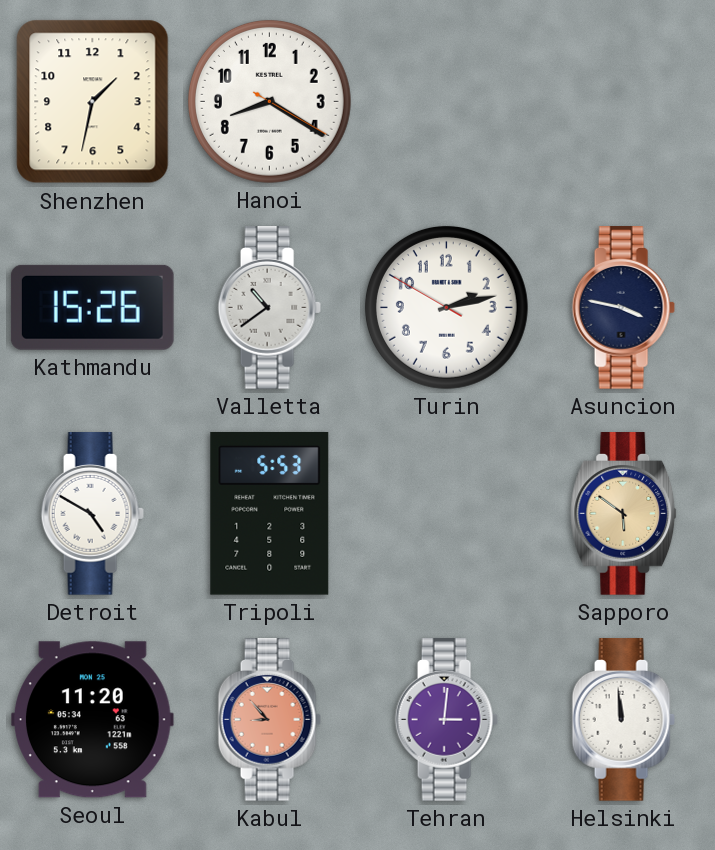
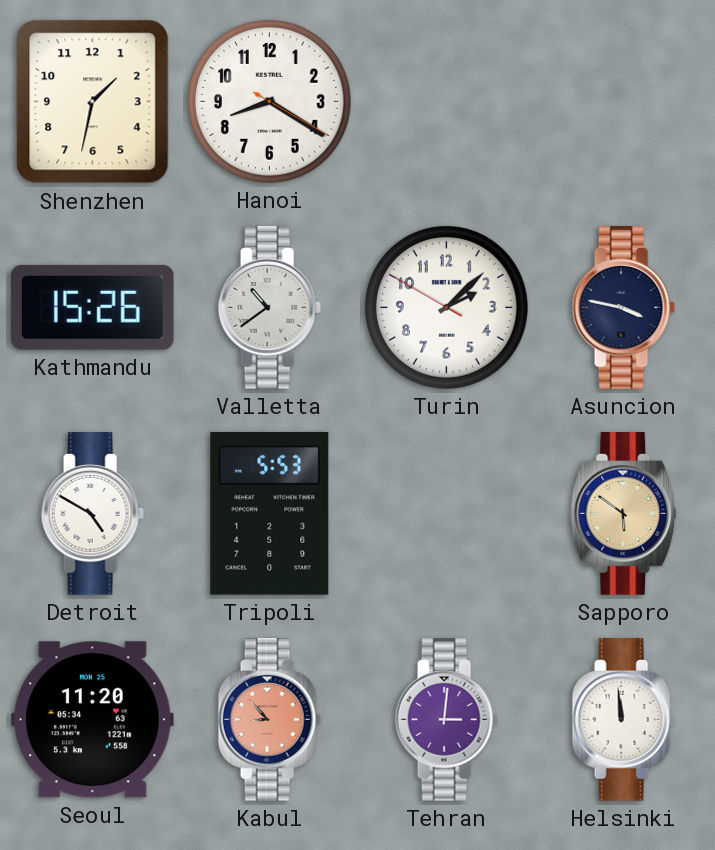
Turin: 2:12 -> 2:07
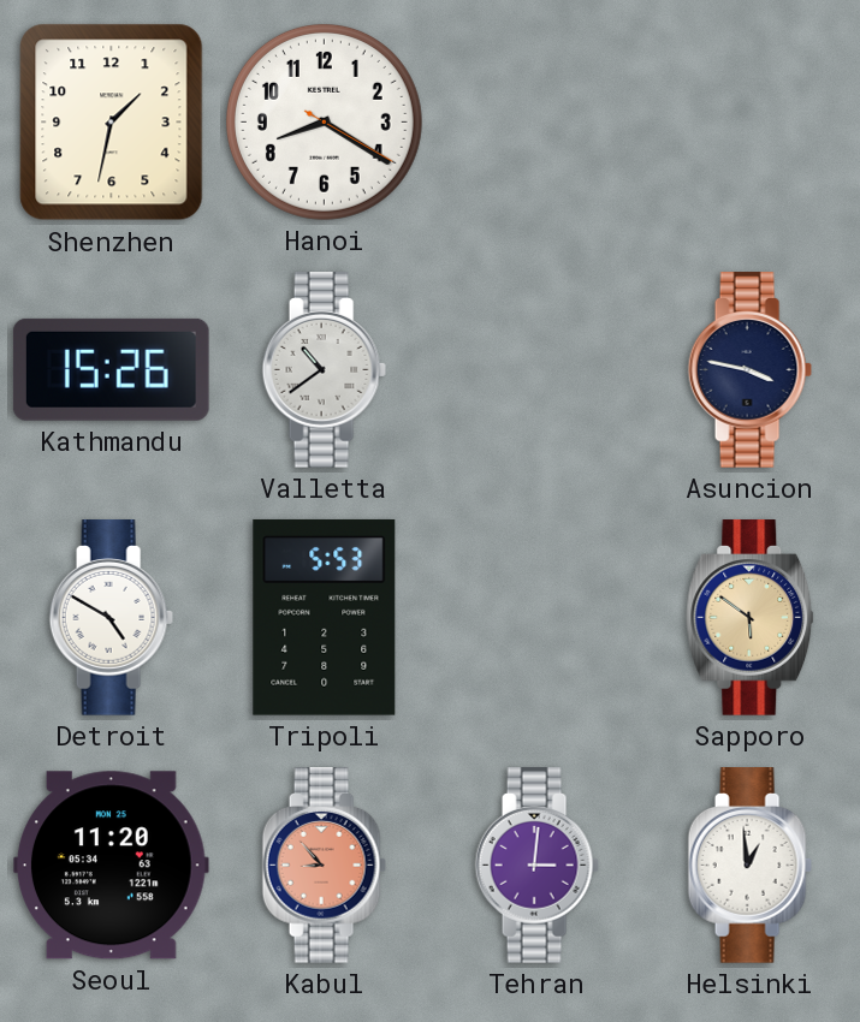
Turin: 2:07 -> none
Helsinki: 11:59 -> 12:59
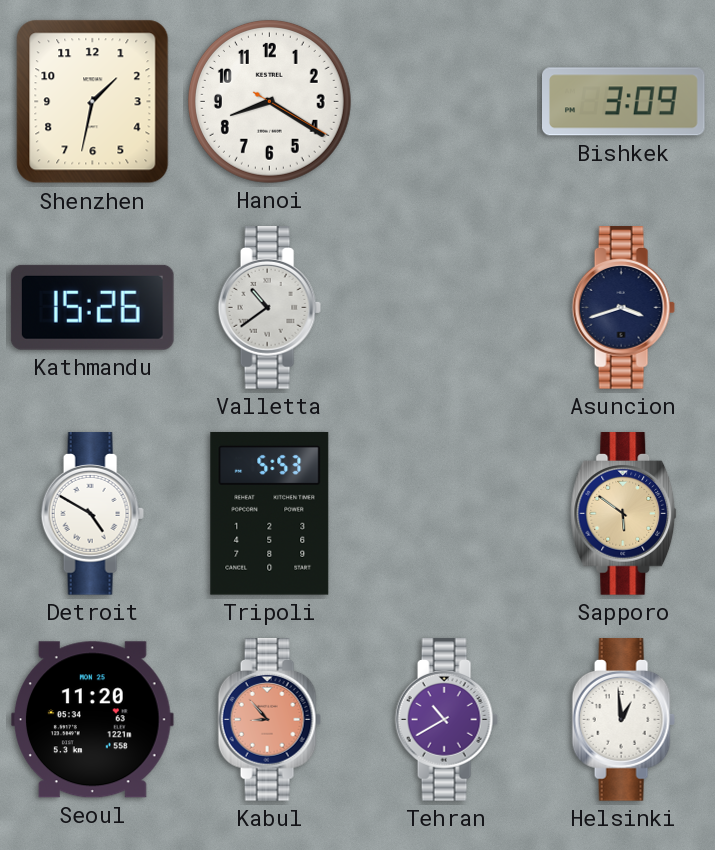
Bishkek: none -> 3:09
Asuncion: 3:47 -> 3:42
Tehran: 3:01 -> 10:40
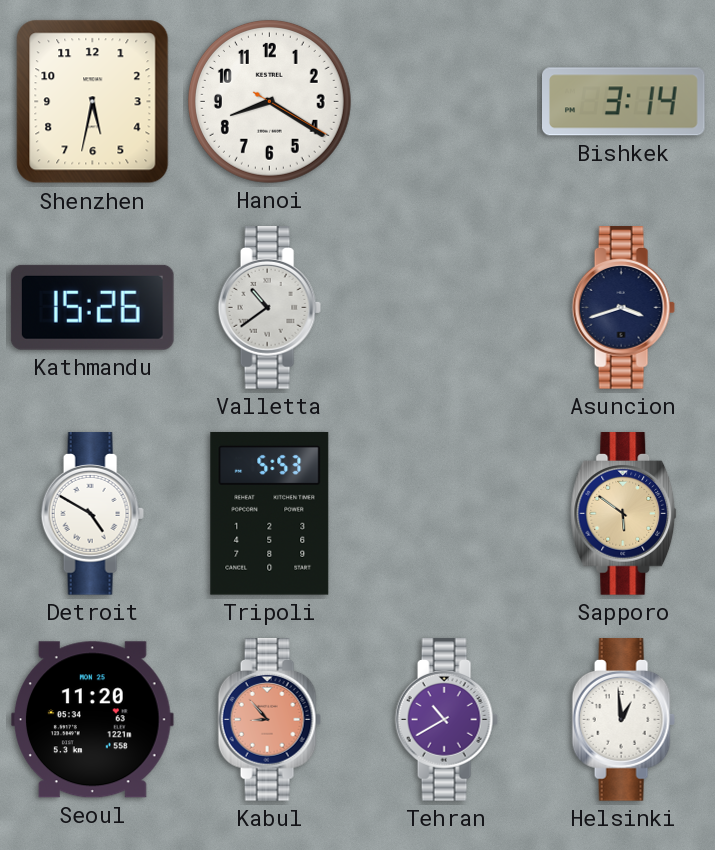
Shenzhen: 1:32 -> 5:32
Bishkek: 3:09 -> 3:14
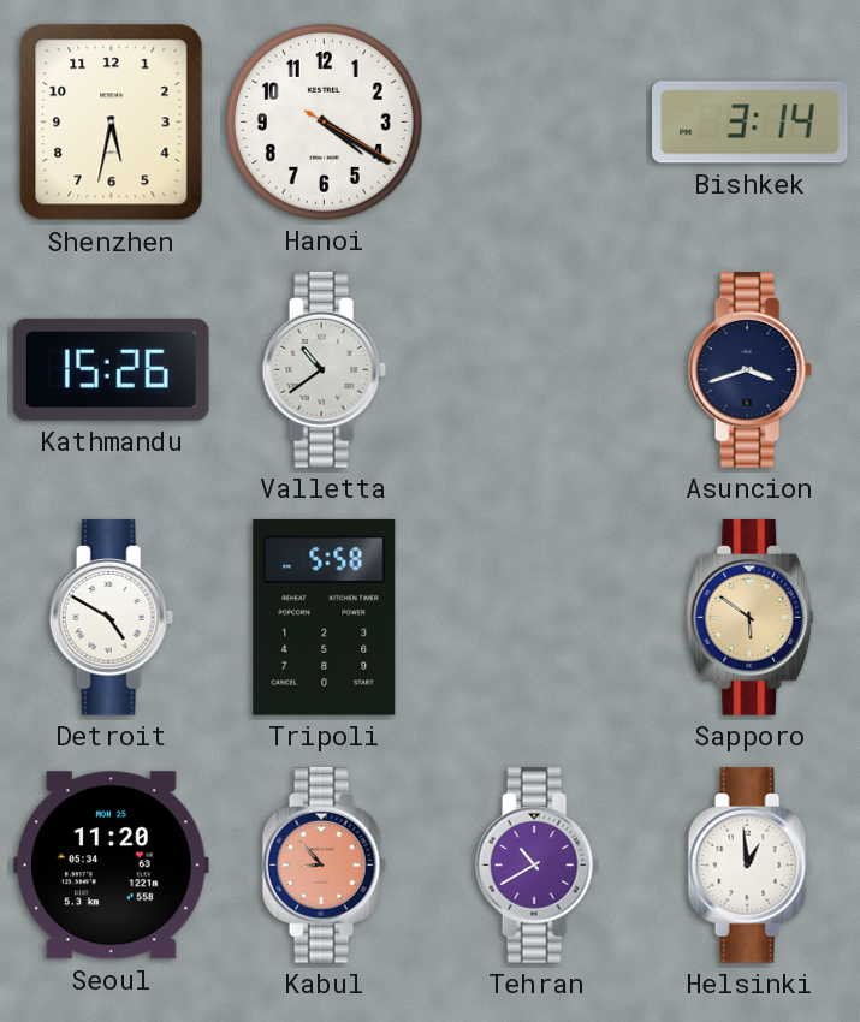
Hanoi: 8:20 -> 4:20
Tripoli: 5:53 -> 5:58
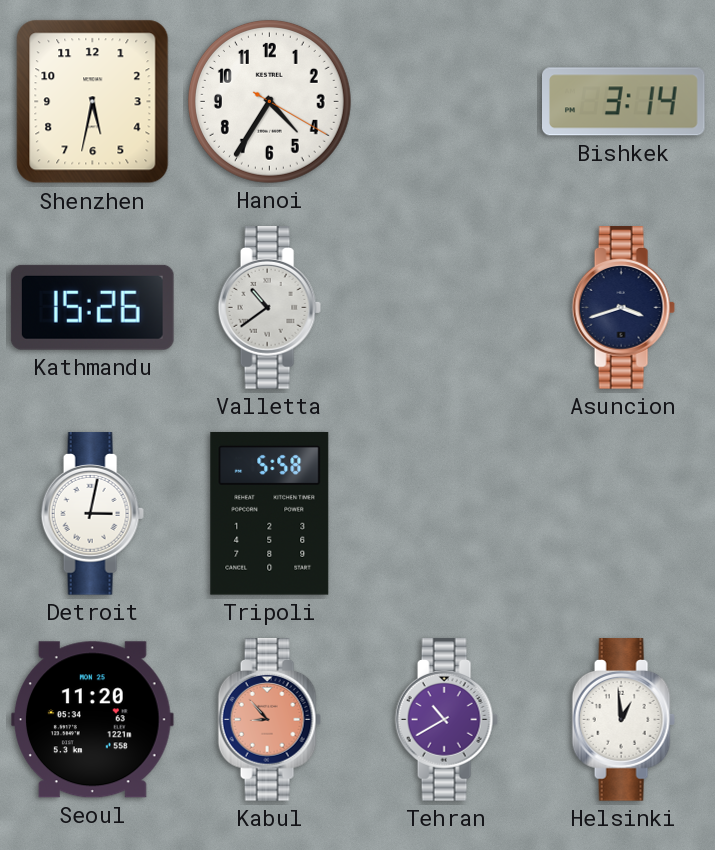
Hanoi: 4:20 -> 4:35
Detroit: 4:50 -> 3:02
Sapporo: 5:51 -> none
